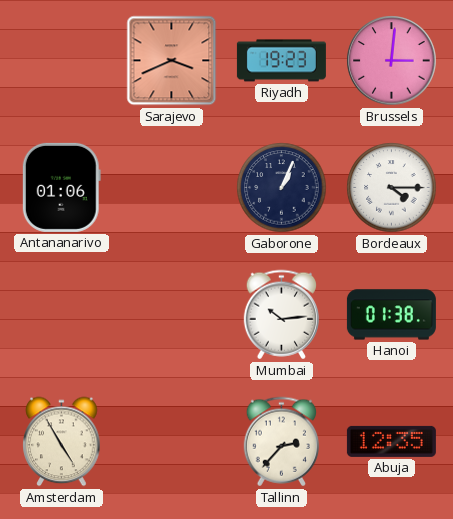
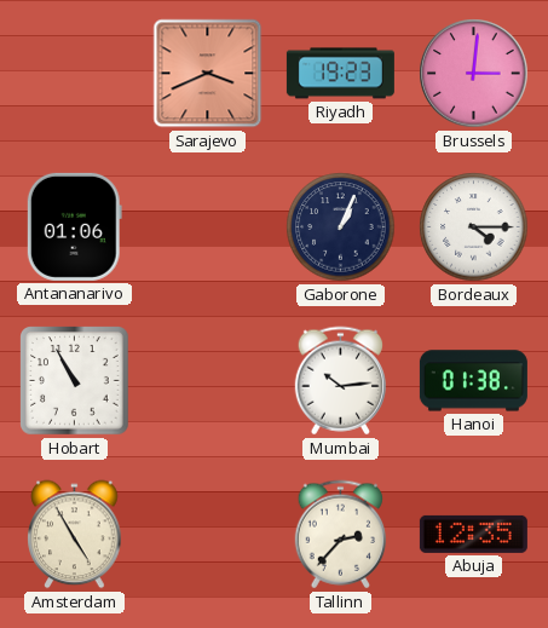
Hobart: none -> 10:55
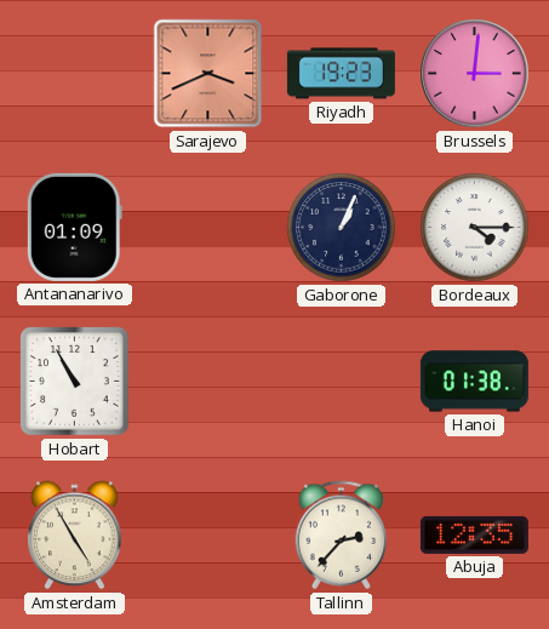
Antananarivo: 01:06 -> 01:09
Mumbai: 10:14 -> none
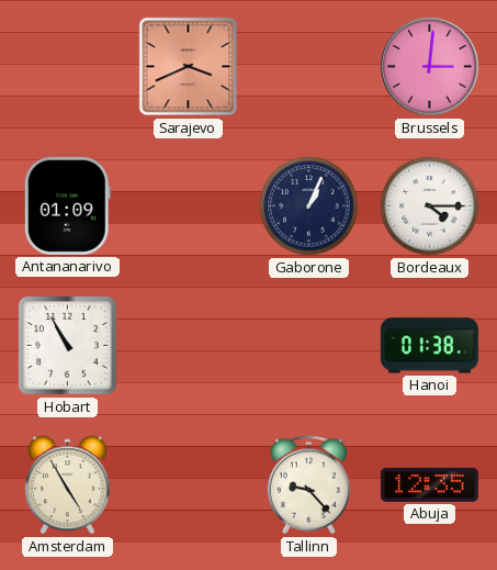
Riyadh: 19:23 -> none
Tallinn: 2:37 -> 9:23
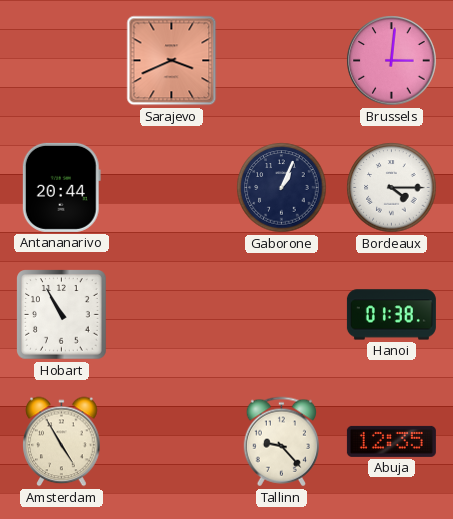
Antananarivo: 01:09 -> 20:44
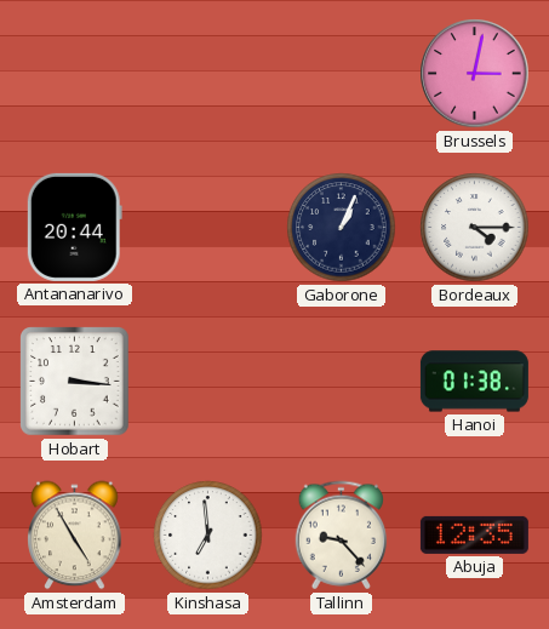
Sarajevo: 3:41 -> none
Brussels: 3:01 -> 3:02
Hobart: 10:55 -> 3:16
Kinshasa: none -> 6:59
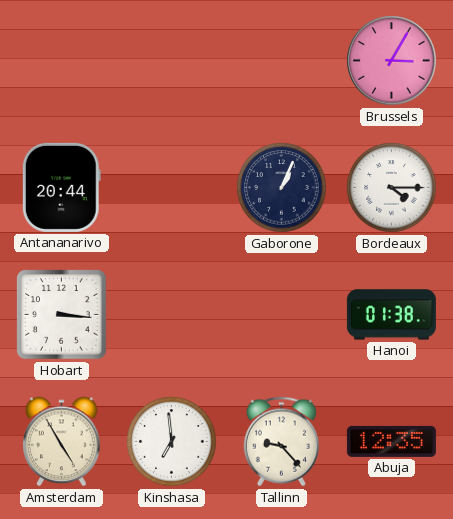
Brussels: 3:02 -> 3:05
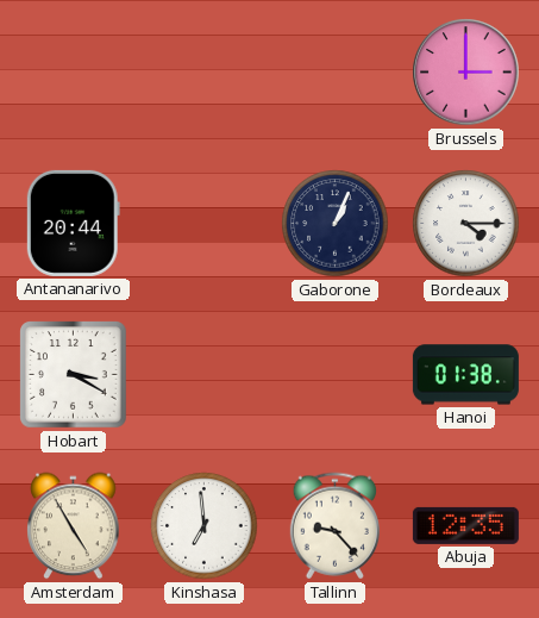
Brussels: 3:05 -> 3:00
Hobart: 3:16 -> 3:20
